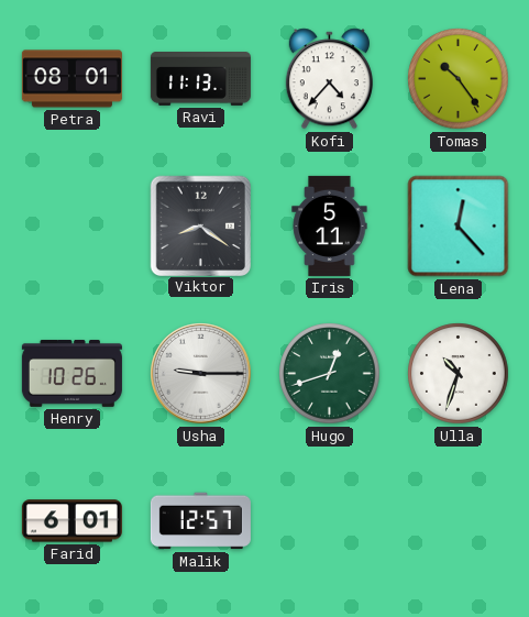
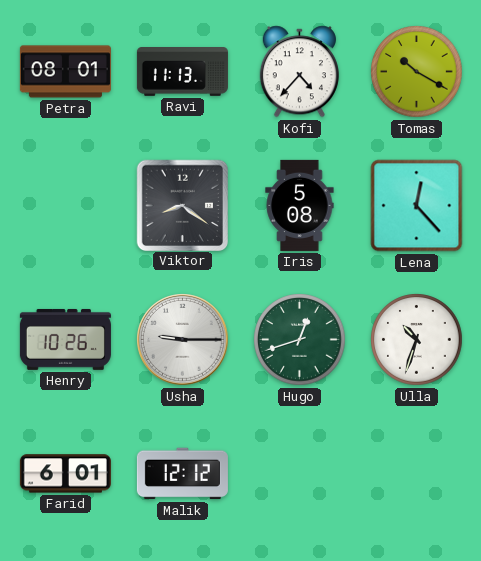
Tomas: 10:24 -> 10:20
Iris: 5:11 -> 5:08
Malik: 12:57 -> 12:12
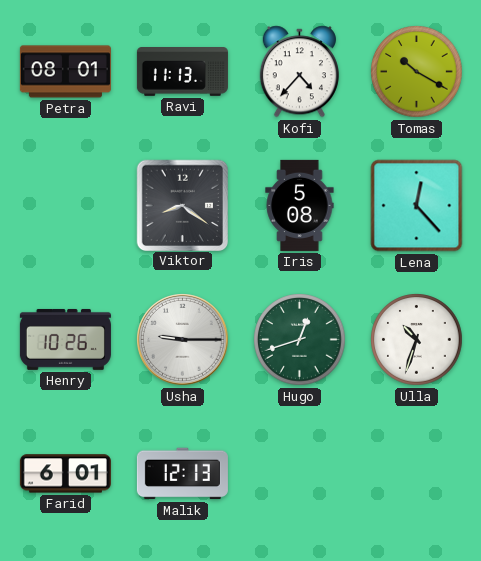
Malik: 12:12 -> 12:13
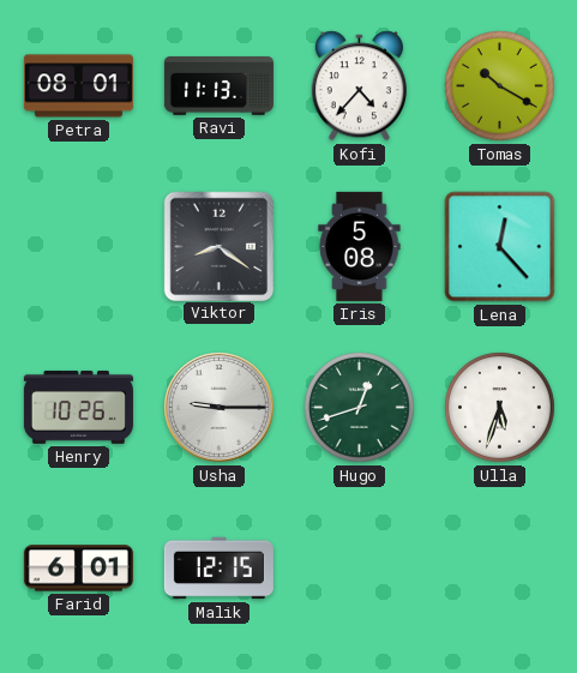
Ulla: 10:33 -> 5:33
Malik: 12:13 -> 12:15
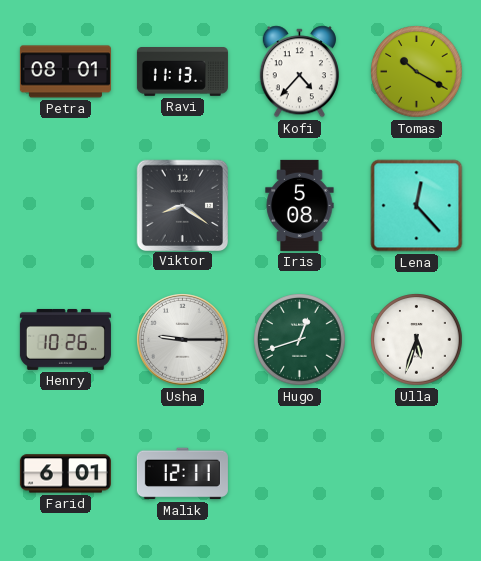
Malik: 12:15 -> 12:11
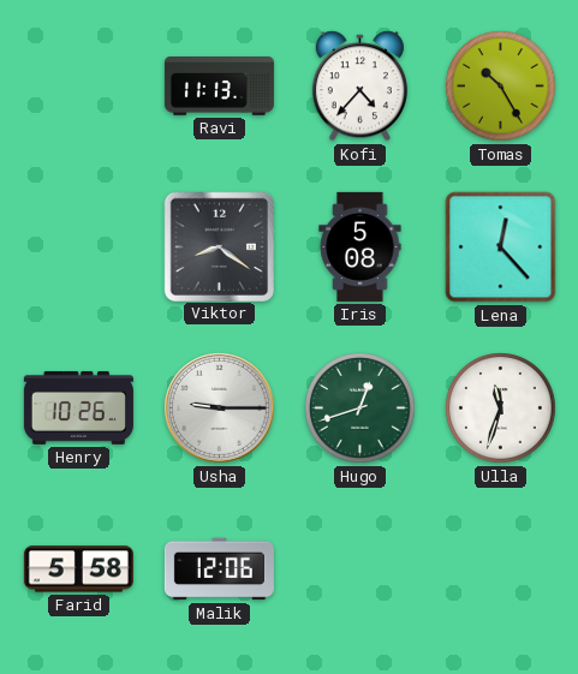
Petra: 08:01 -> none
Tomas: 10:20 -> 10:25
Ulla: 5:33 -> 11:33
Farid: 6:01 -> 5:58
Malik: 12:11 -> 12:06
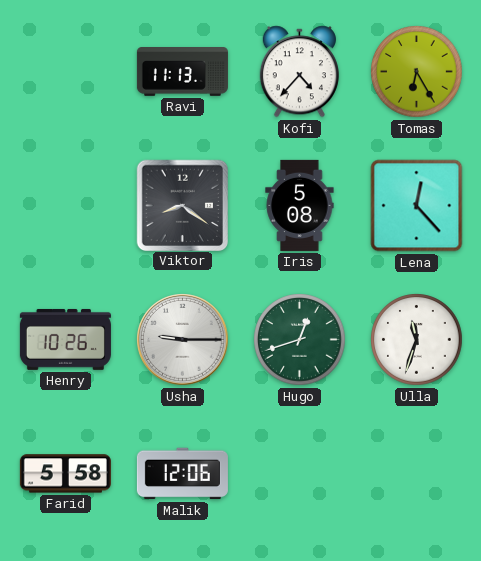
Tomas: 10:25 -> 6:25
